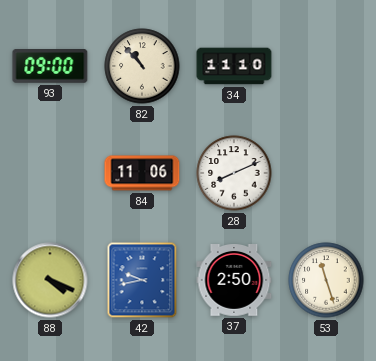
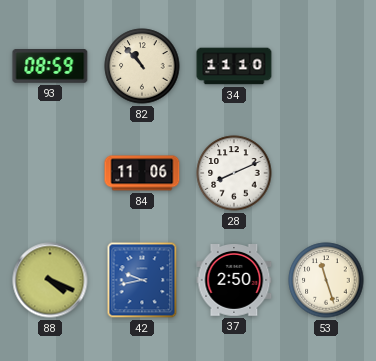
93: 09:00 -> 08:59
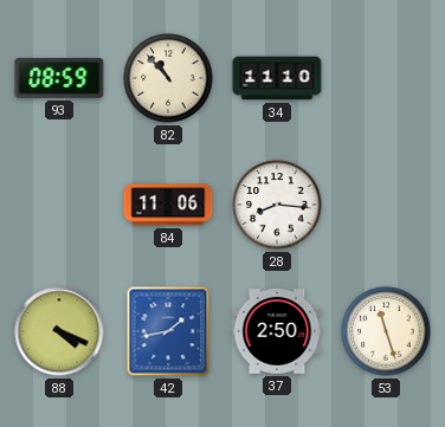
28: 8:11 -> 8:16
42: 9:43 -> 1:43
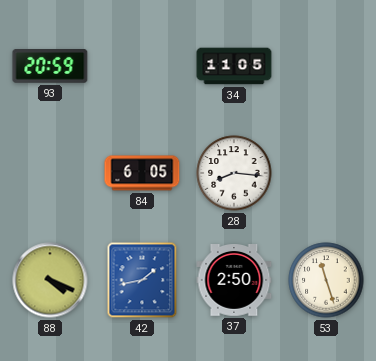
93: 08:59 -> 20:59
82: 10:53 -> none
34: 11:10 -> 11:05
84: 11:06 -> 6:05
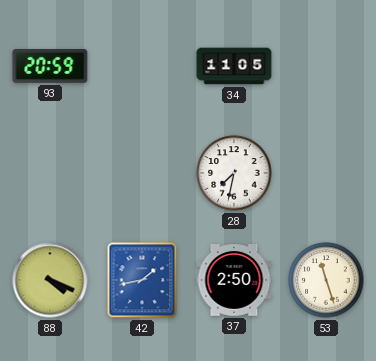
84: 6:05 -> none
28: 8:16 -> 7:32
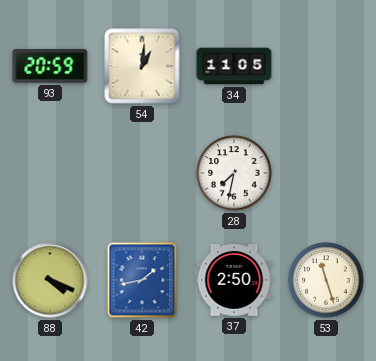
54: none -> 1:01
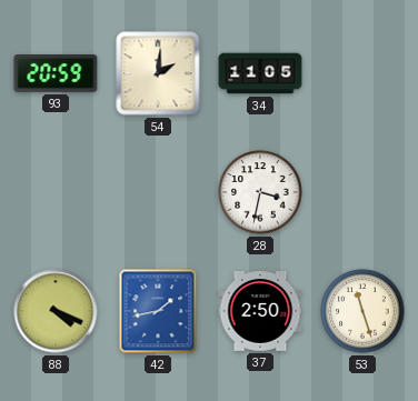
54: 1:01 -> 2:01
28: 7:32 -> 3:32
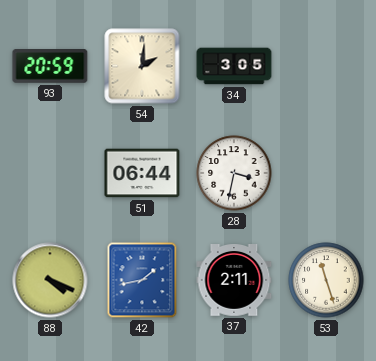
34: 11:05 -> 3:05
51: none -> 06:44
37: 2:50 -> 2:11
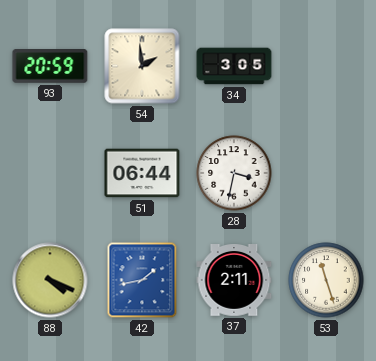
54: 2:01 -> 1:59
